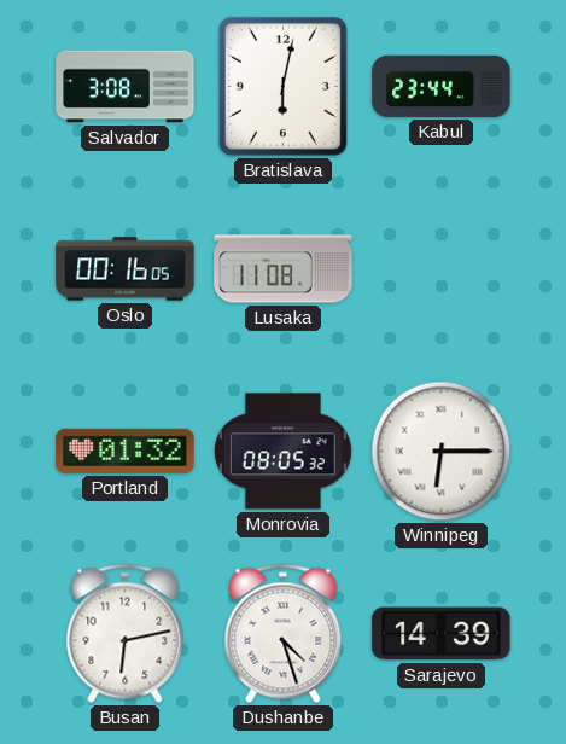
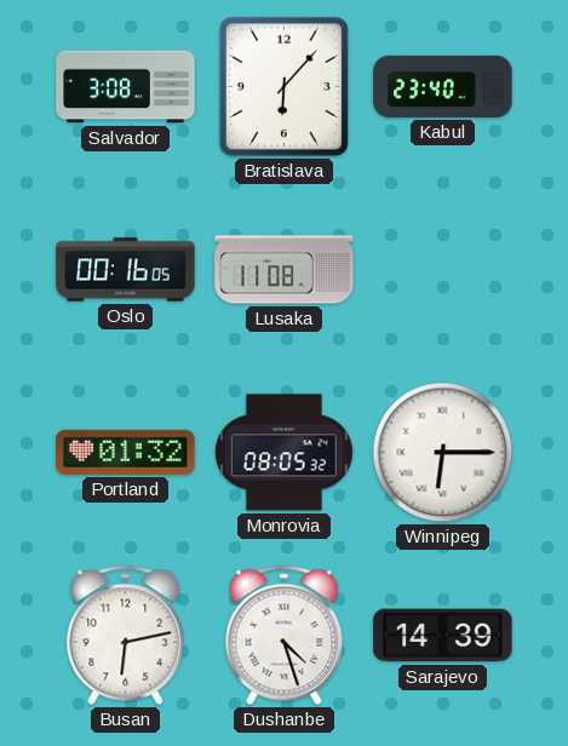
Bratislava: 6:02 -> 6:07
Kabul: 23:44 -> 23:40
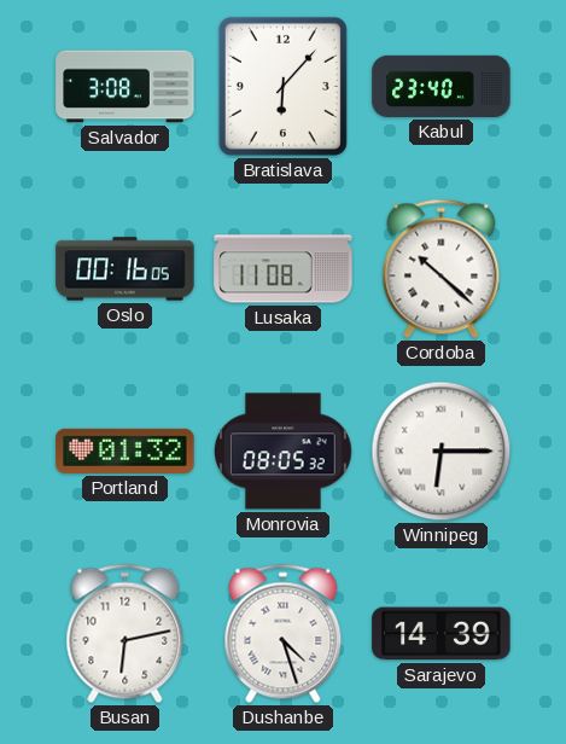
Cordoba: none -> 10:22
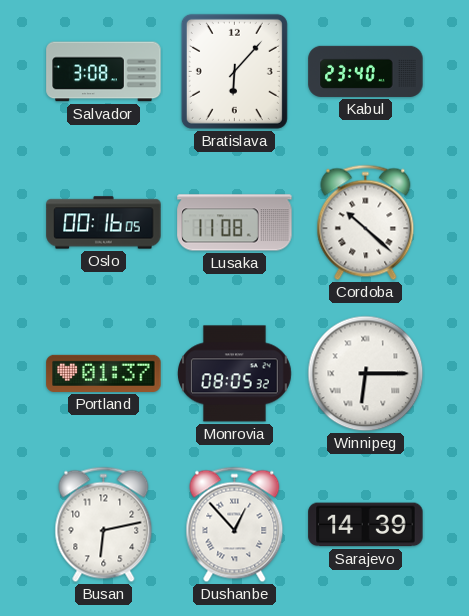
Portland: 01:32 -> 01:37
Dushanbe: 4:27 -> 12:53
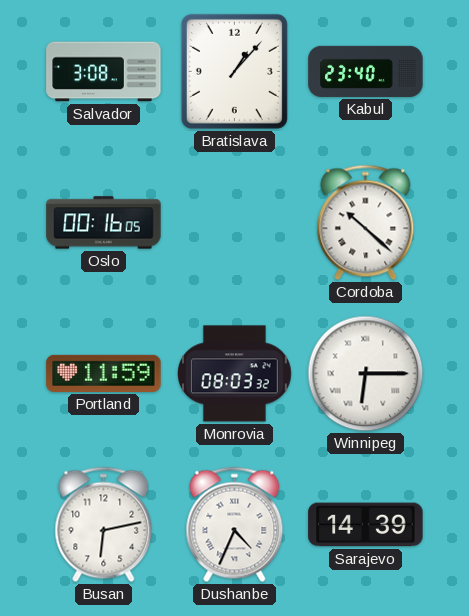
Bratislava: 6:07 -> 1:07
Lusaka: 11:08 -> none
Portland: 01:37 -> 11:59
Monrovia: 08:05 -> 08:03
Dushanbe: 12:53 -> 4:34
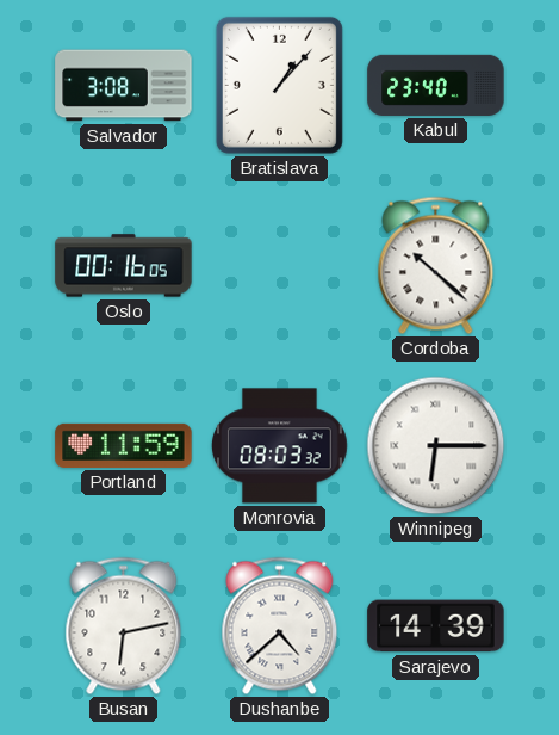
Dushanbe: 4:34 -> 4:38
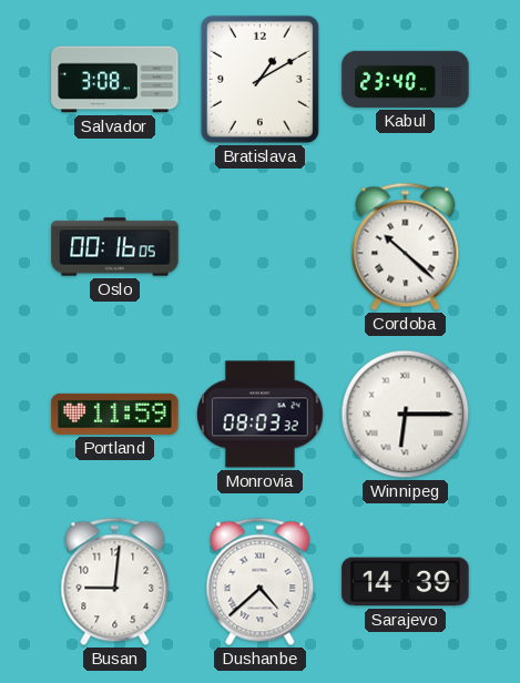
Bratislava: 1:07 -> 1:10
Busan: 6:13 -> 9:01
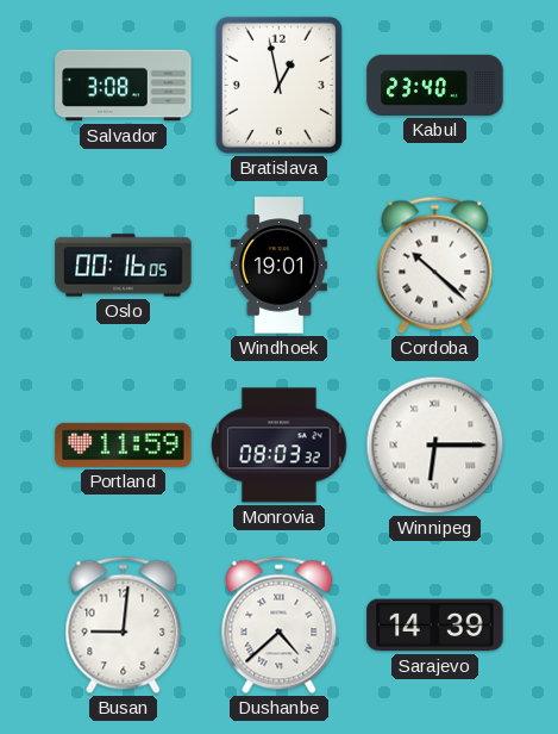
Bratislava: 1:10 -> 12:58
Windhoek: none -> 19:01
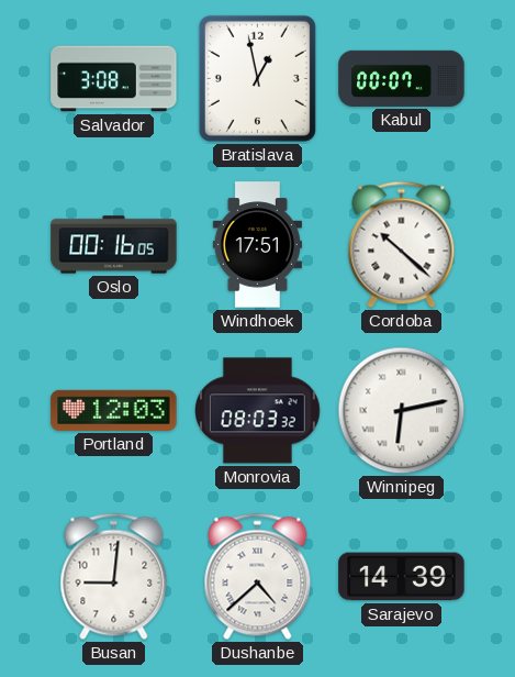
Kabul: 23:40 -> 00:07
Windhoek: 19:01 -> 17:51
Portland: 11:59 -> 12:03
Winnipeg: 6:15 -> 6:13
